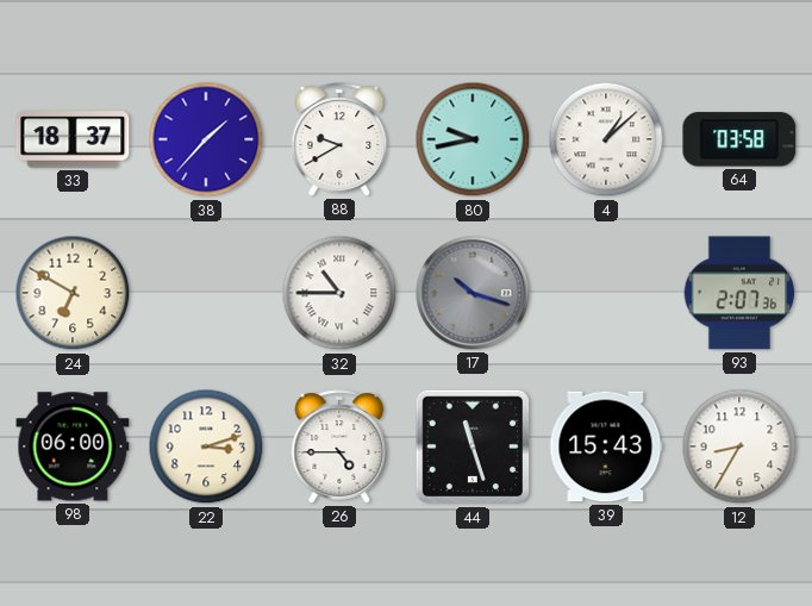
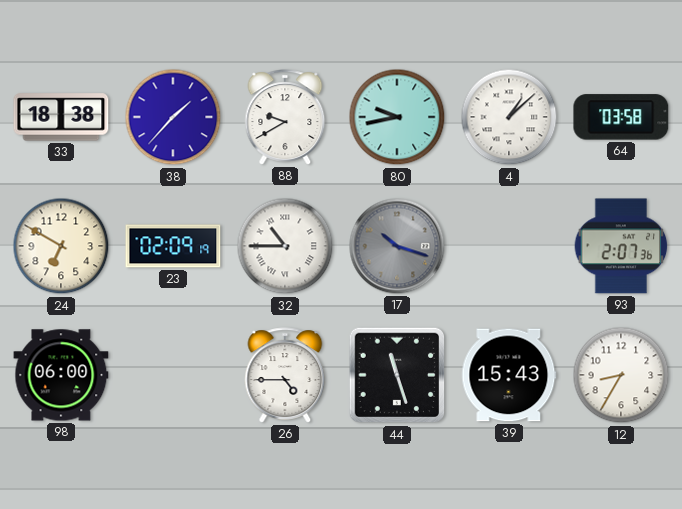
33: 18:37 -> 18:38
23: none -> 02:09
22: 3:12 -> none
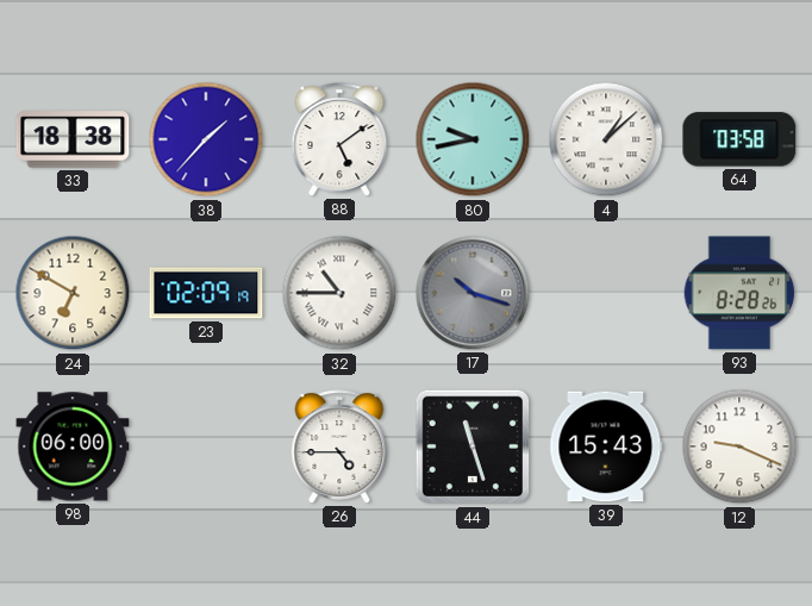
88: 9:40 -> 5:09
93: 2:07 -> 8:28
12: 8:35 -> 9:19
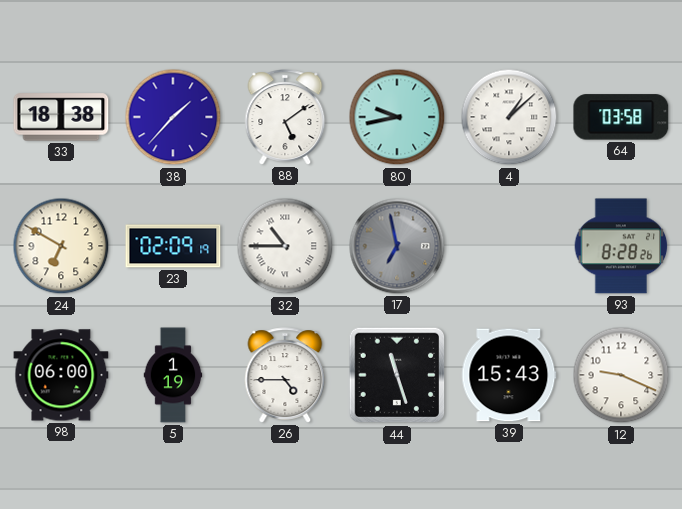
17: 10:18 -> 6:58
5: none -> 1:19
